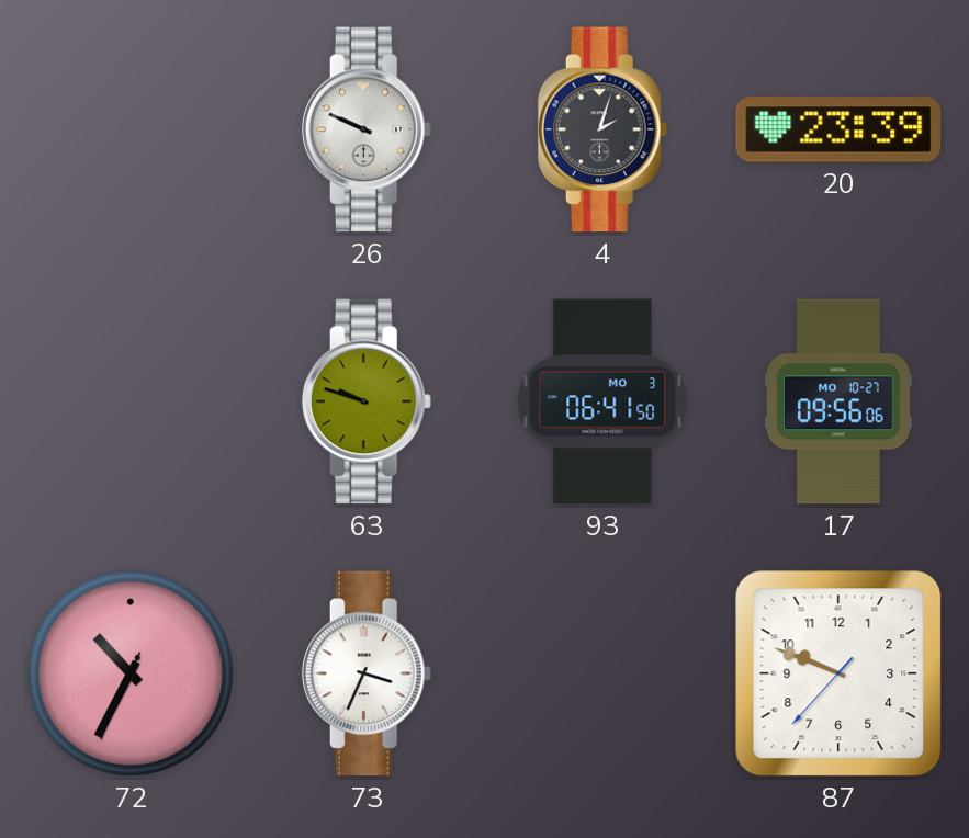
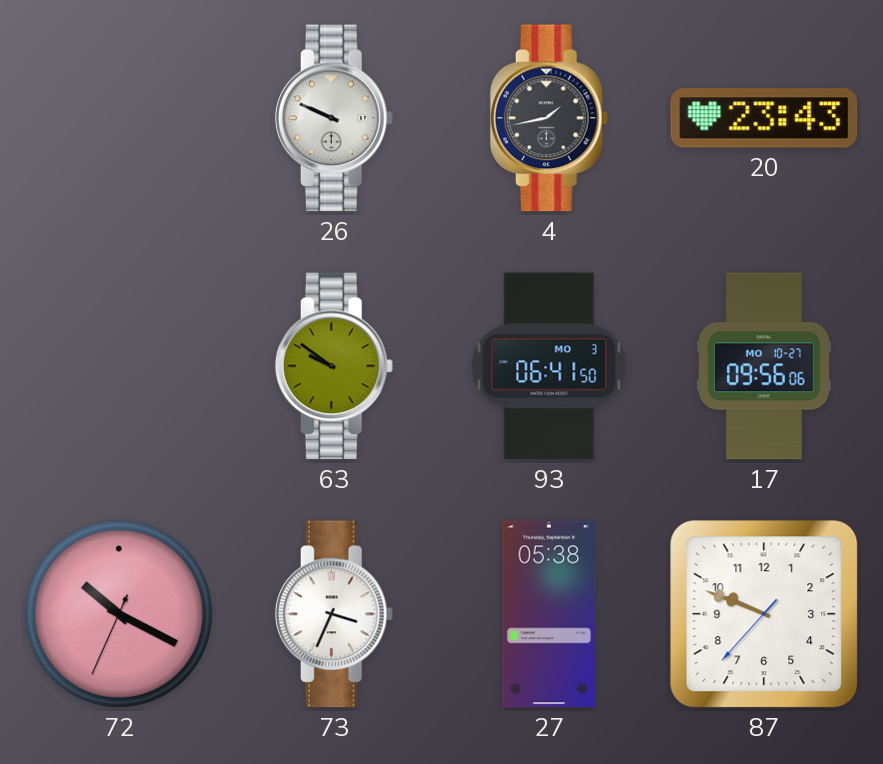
4: 2:03 -> 1:43
20: 23:39 -> 23:43
63: 9:48 -> 9:51
72: 10:34 -> 10:19
27: none -> 05:38
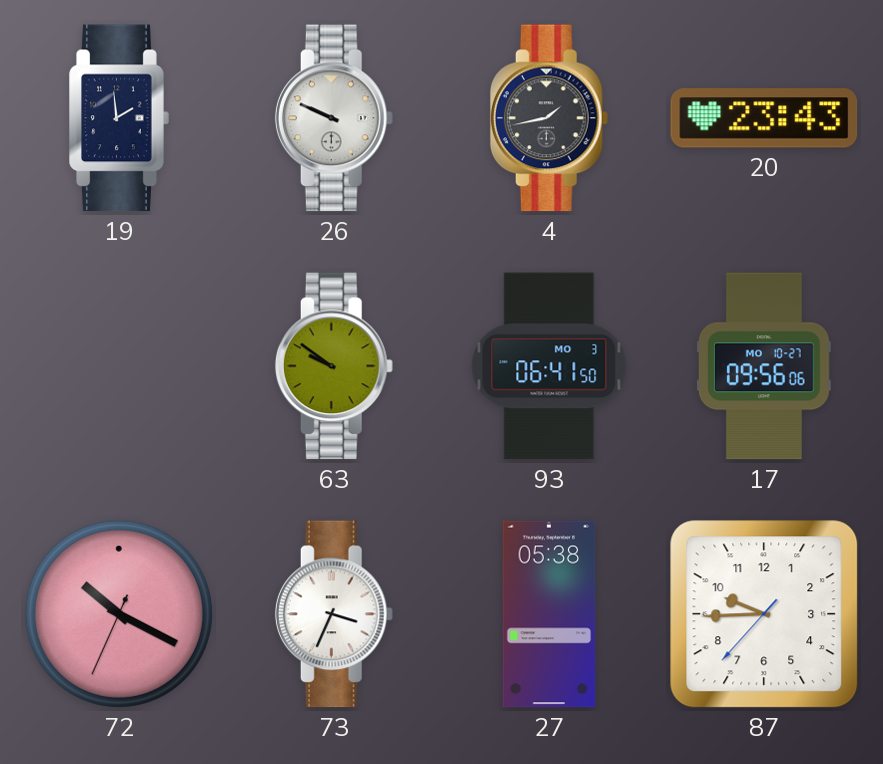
19: none -> 1:59
87: 9:48 -> 9:44
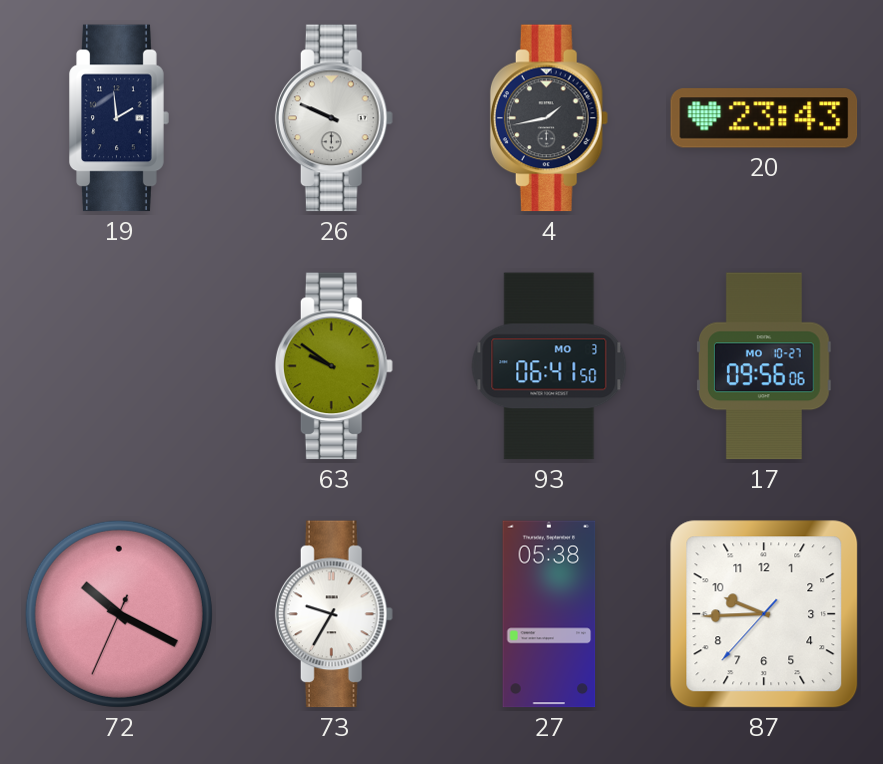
73: 3:34 -> 9:35
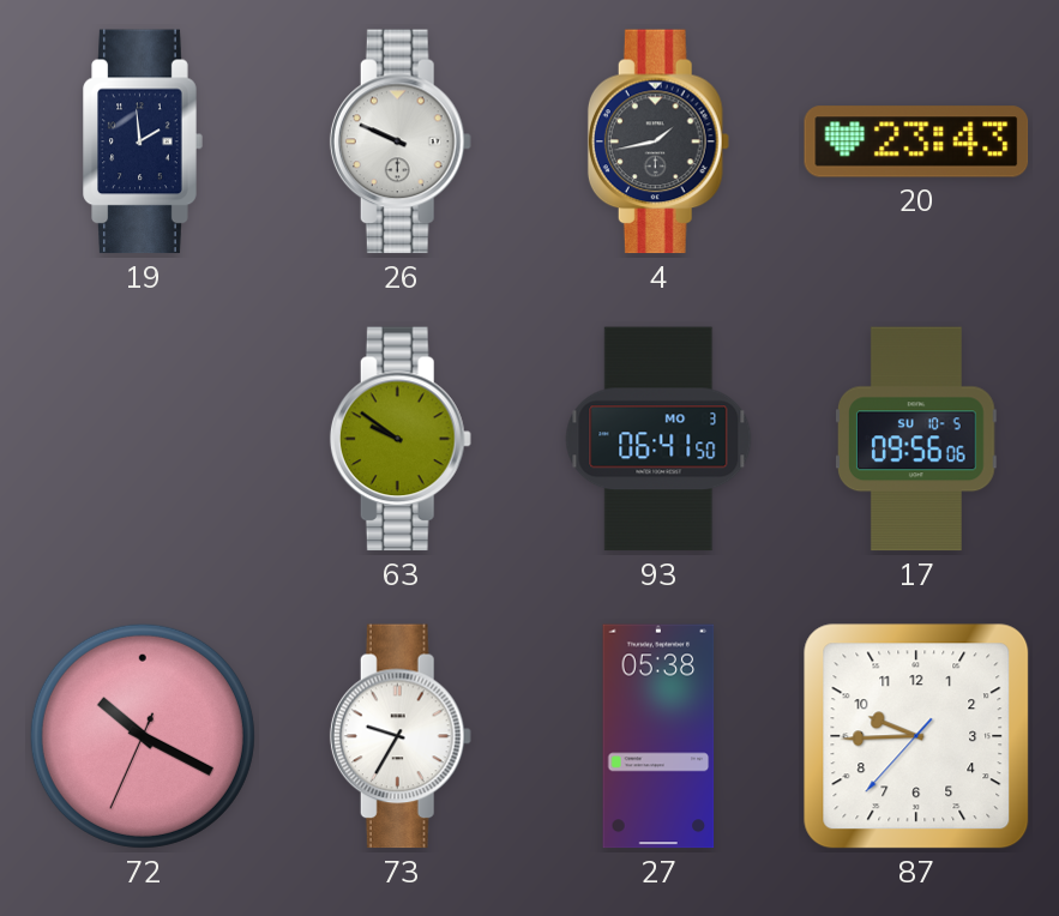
17 date: MO 10-27 -> SU 10-5
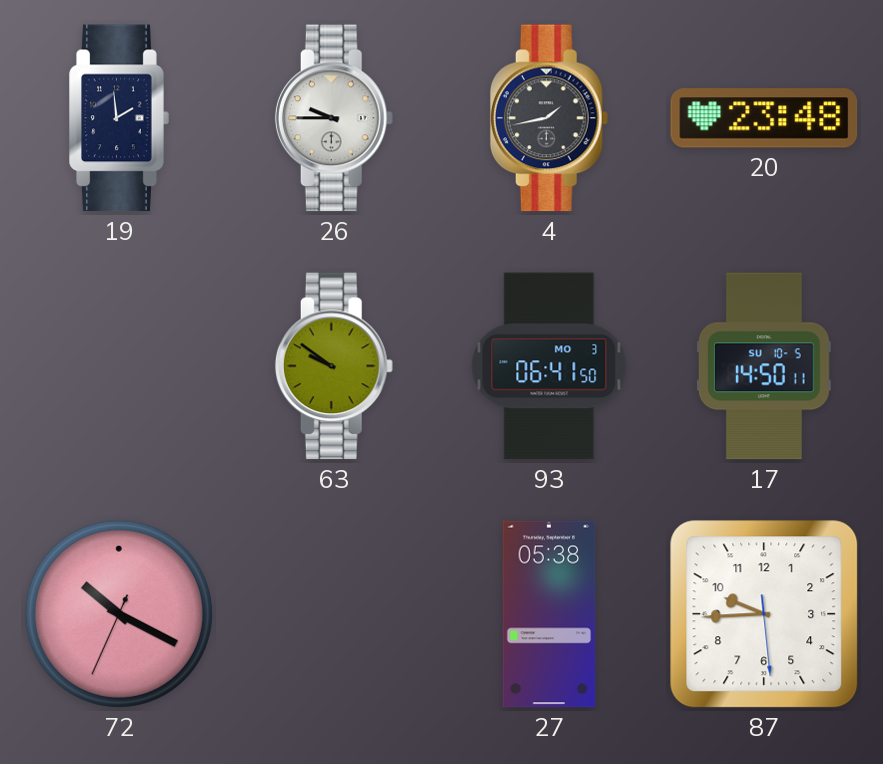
26: 9:49 -> 9:45
20: 23:43 -> 23:48
17: 09:56 -> 14:50
73: 9:35 -> none
87: 9:44:37 -> 9:44:29
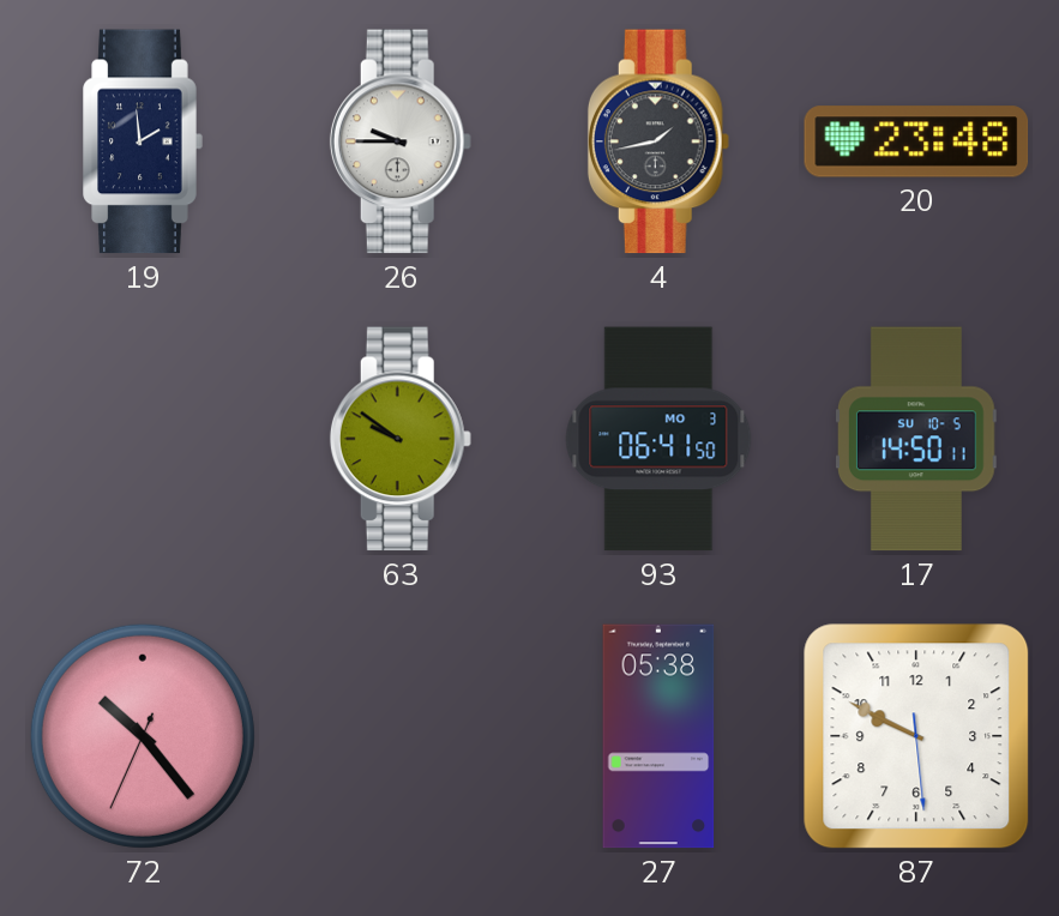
72: 10:19 -> 10:23
87: 9:44 -> 9:49
